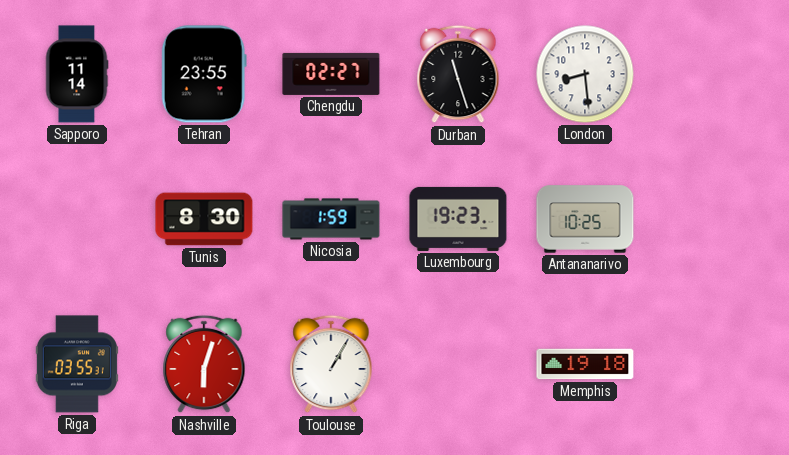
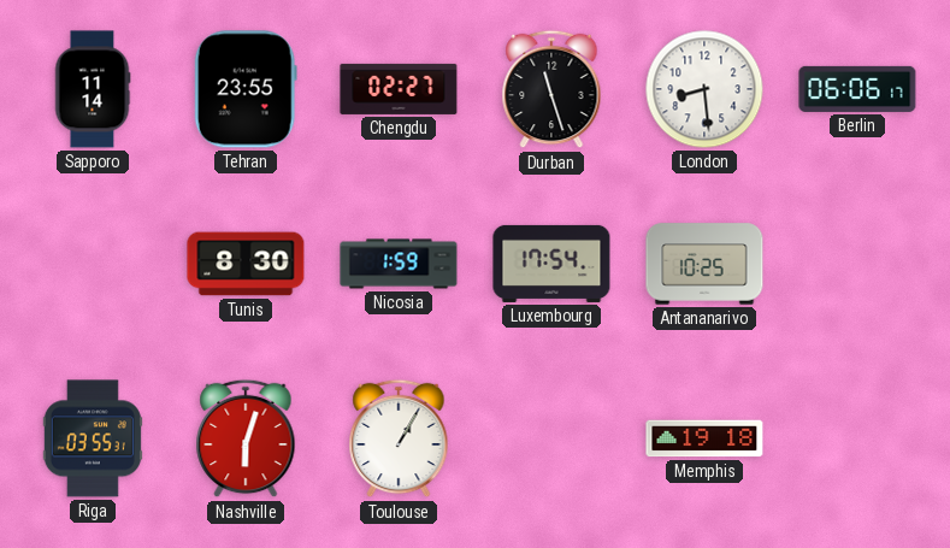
Berlin: none -> 06:06
Luxembourg: 19:23 -> 17:54
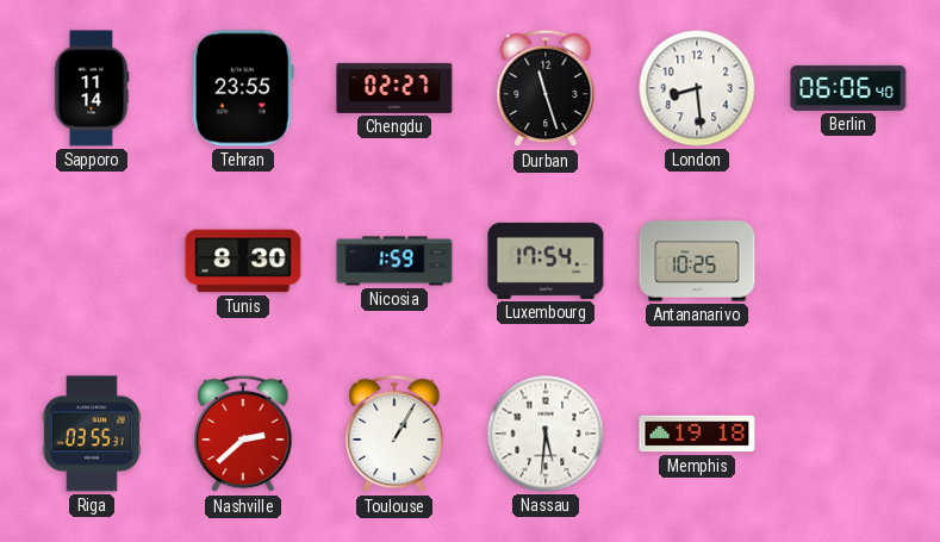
Berlin: 06:06:17 -> 06:06:40
Nashville: 6:03 -> 2:38
Nassau: none -> 5:31
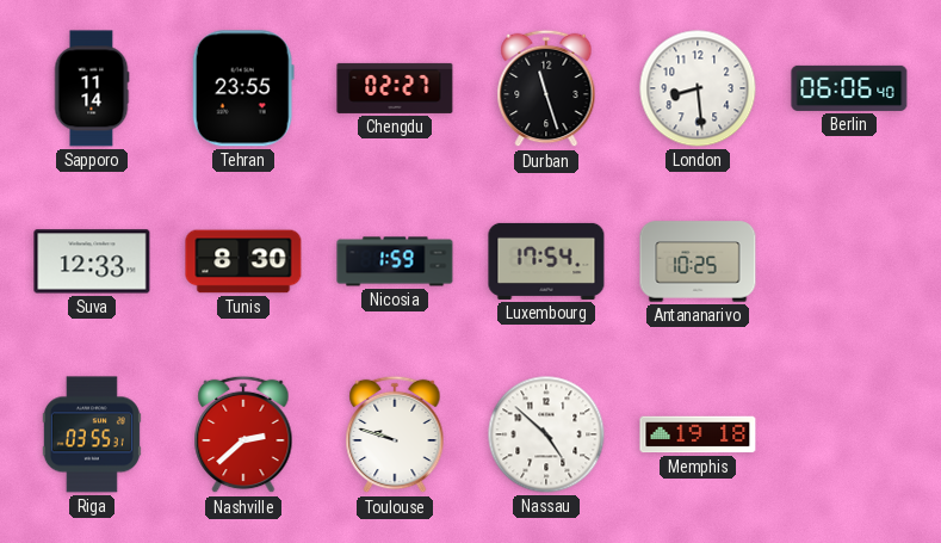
Suva: none -> 12:33
Toulouse: 1:05 -> 9:48
Nassau: 5:31 -> 4:52
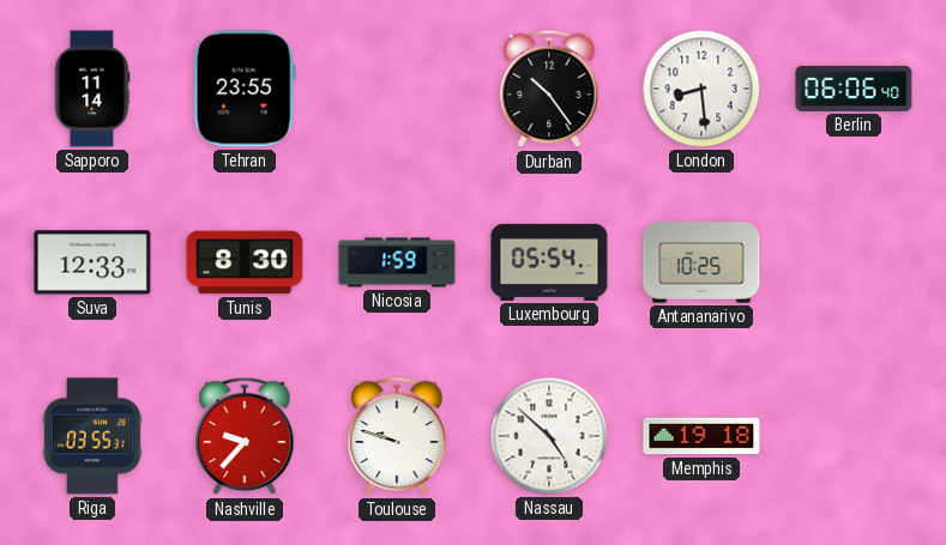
Chengdu: 02:27 -> none
Durban: 11:27 -> 10:24
Luxembourg: 17:54 -> 05:54
Nashville: 2:38 -> 9:37
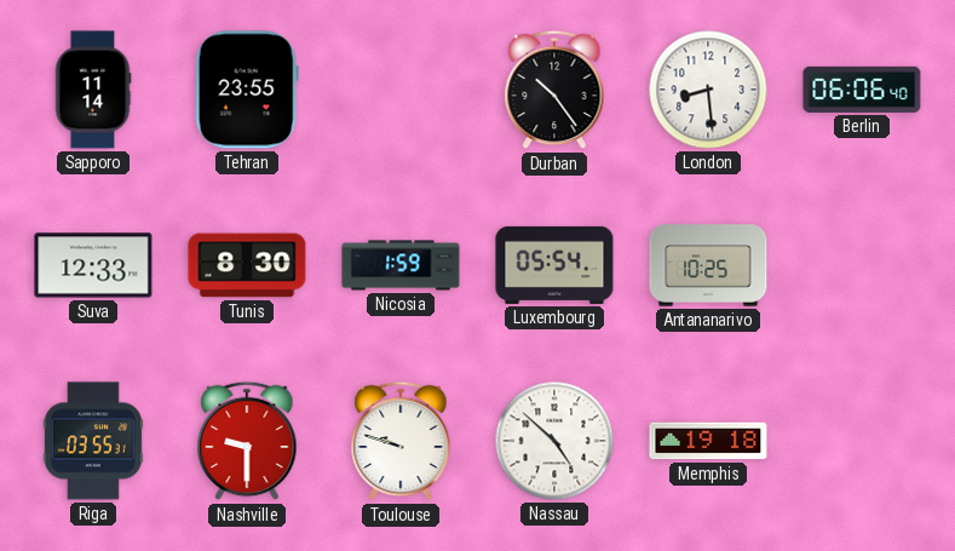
Nashville: 9:37 -> 9:30
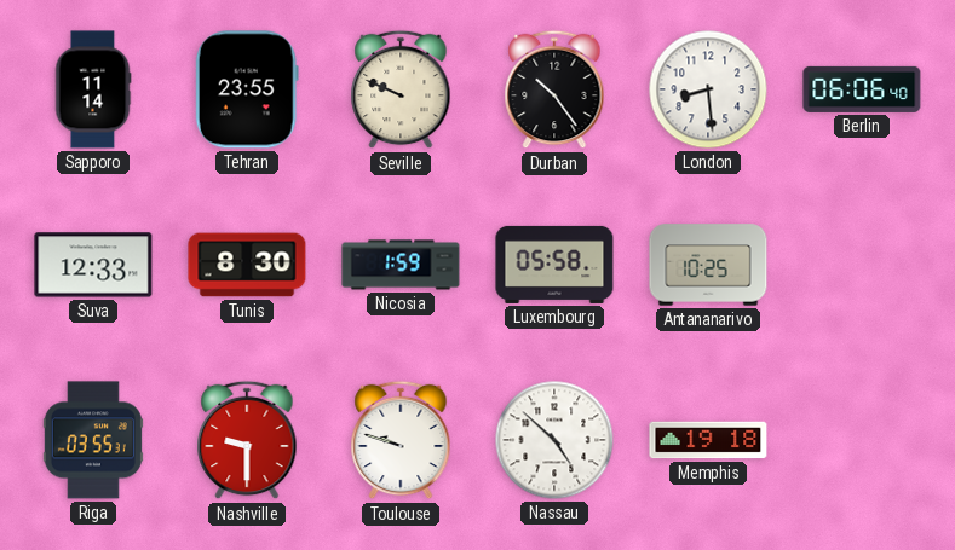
Seville: none -> 9:49
Luxembourg: 05:54 -> 05:58
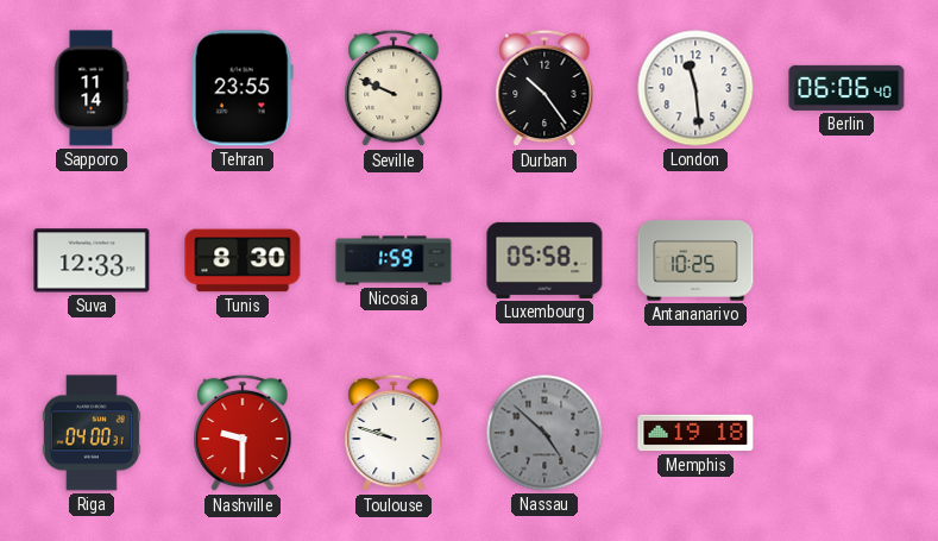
London: 8:29 -> 11:29
Riga: 03:55 -> 04:00
Nassau dial: white -> grey
